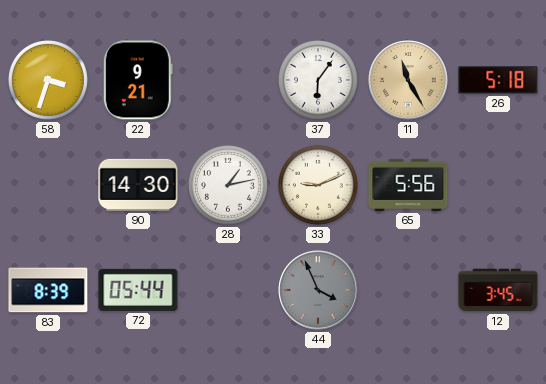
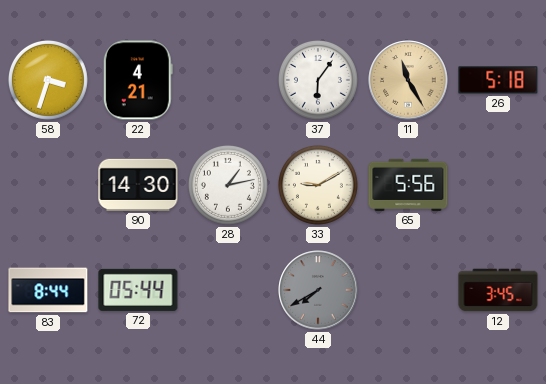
22: 9:21 -> 4:21
33: 9:11 -> 9:10
83: 8:39 -> 8:44
44: 3:56 -> 7:40
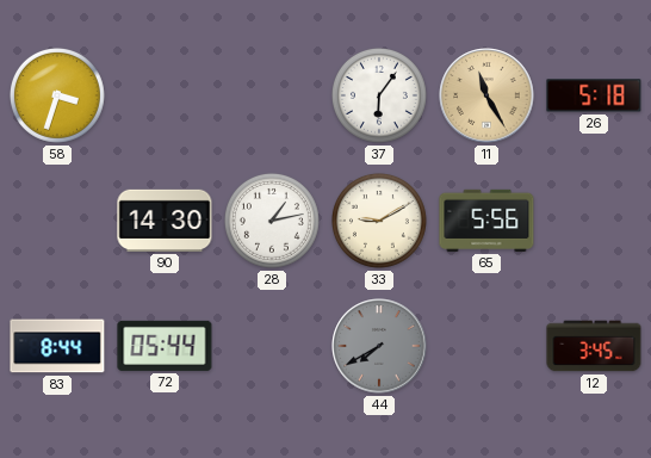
22: 4:21 -> none
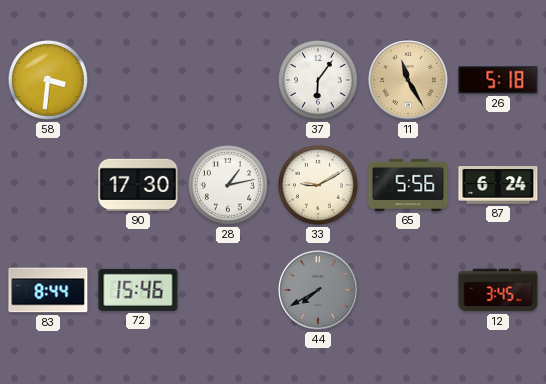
58: 3:33 -> 3:31
90: 14:30 -> 17:30
87: none -> 6:24
72: 05:44 -> 15:46
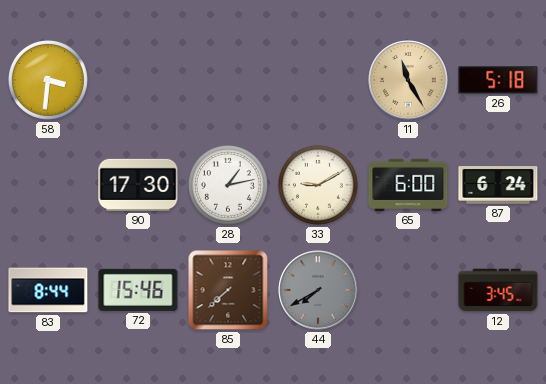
37: 6:06 -> none
65: 5:56 -> 6:00
85: none -> 7:38
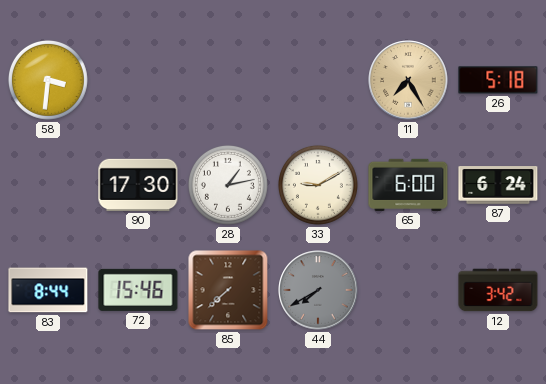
11: 11:25 -> 7:25
12: 3:45 -> 3:42
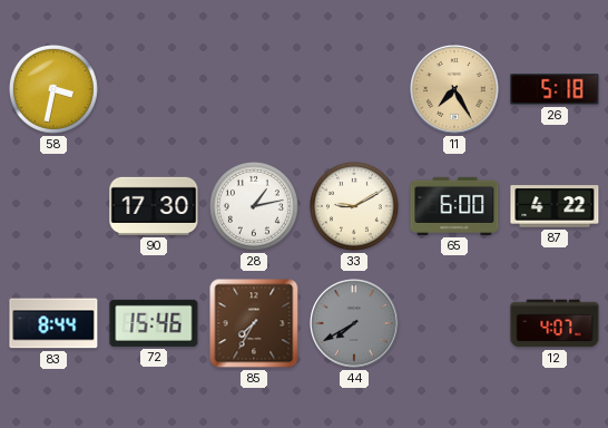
58: 3:31 -> 3:32
87: 6:24 -> 4:22
85: 7:38 -> 7:35
12: 3:42 -> 4:07
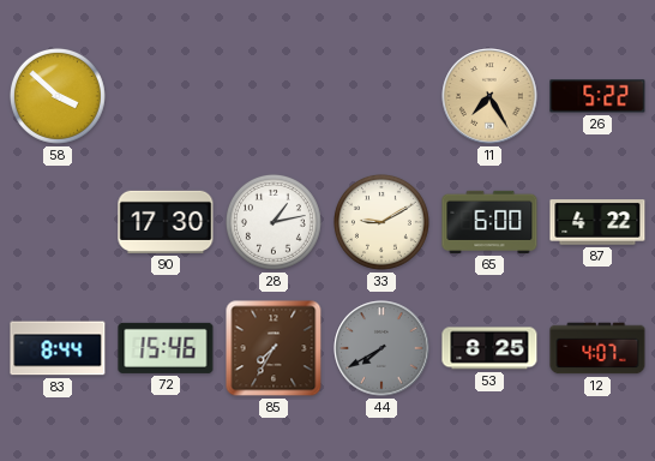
58: 3:32 -> 3:52
26: 5:18 -> 5:22
53: none -> 8:25
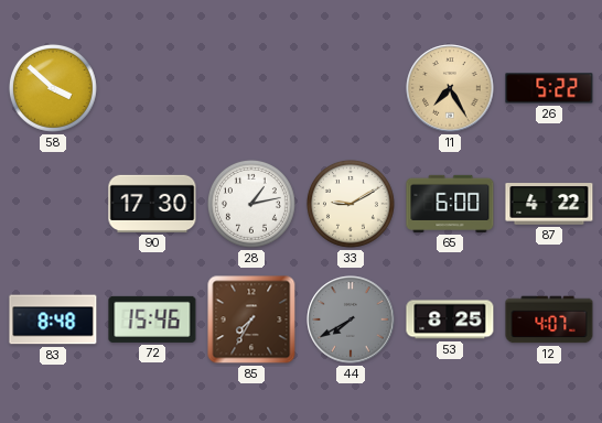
83: 8:44 -> 8:48
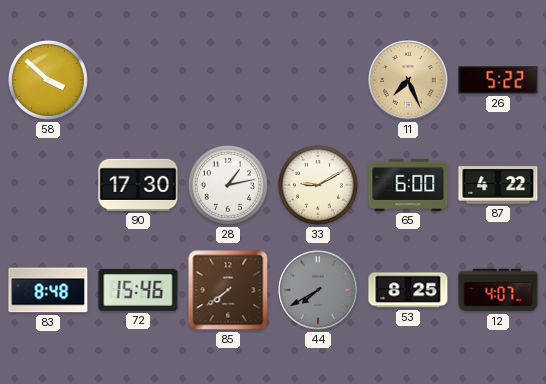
11: 7:25 -> 7:26
85: 7:35 -> 7:39
